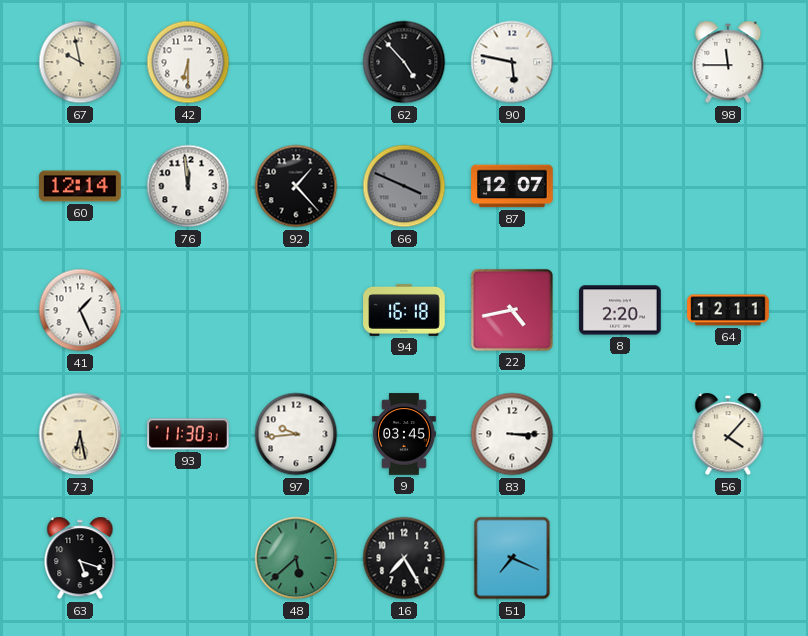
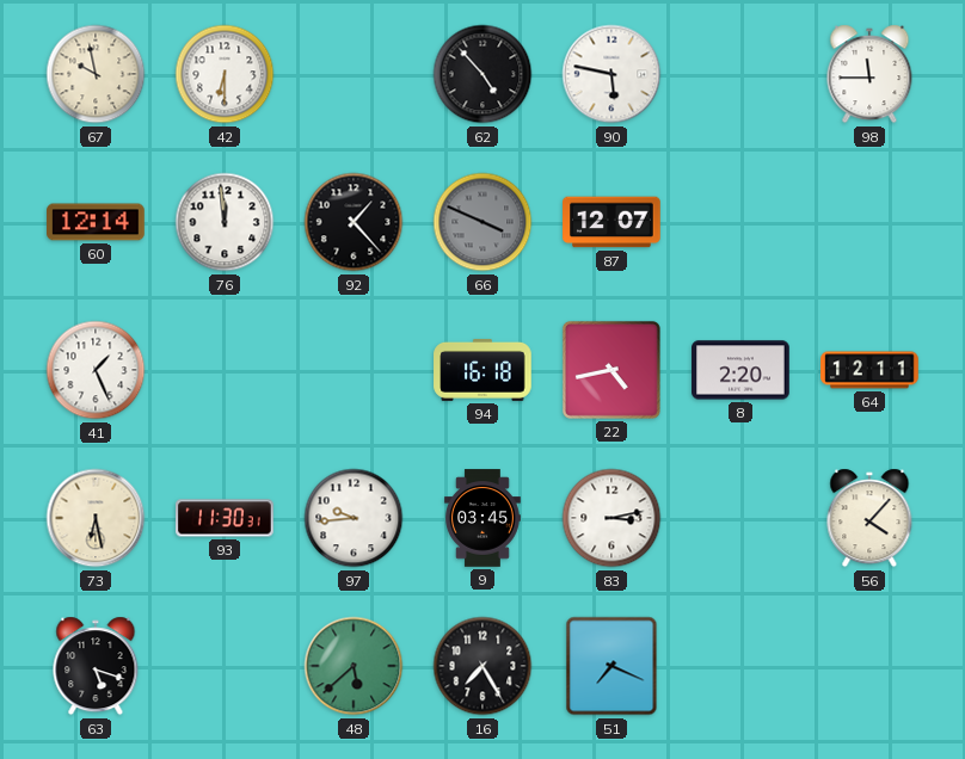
83: 3:15 -> 3:13
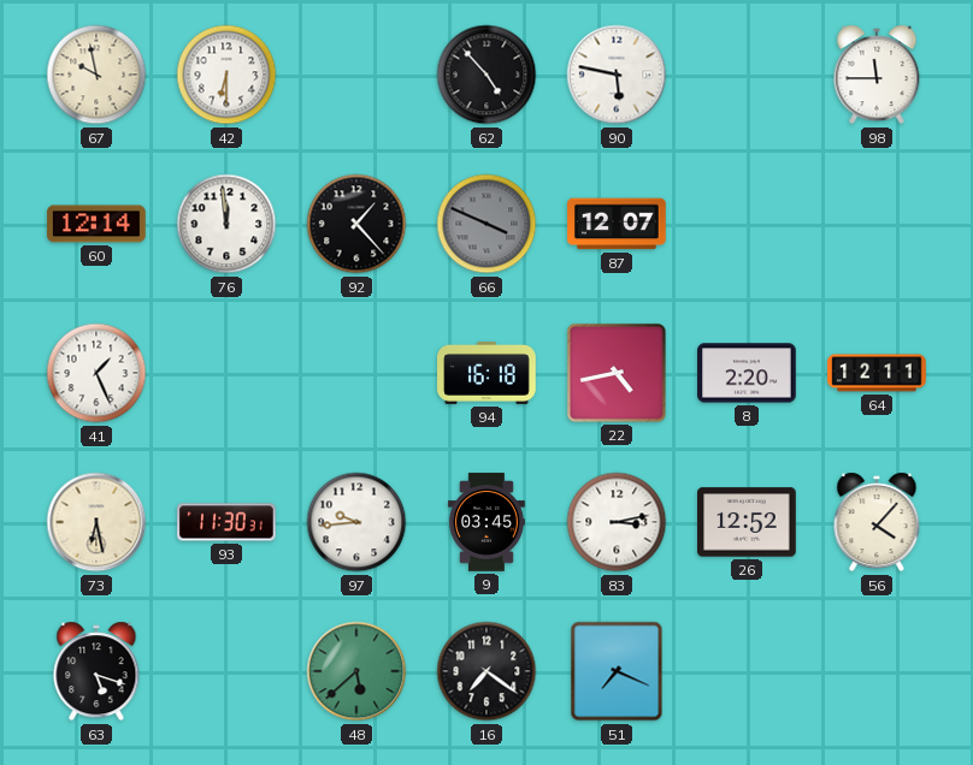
26: none -> 12:52
16: 7:25 -> 7:21
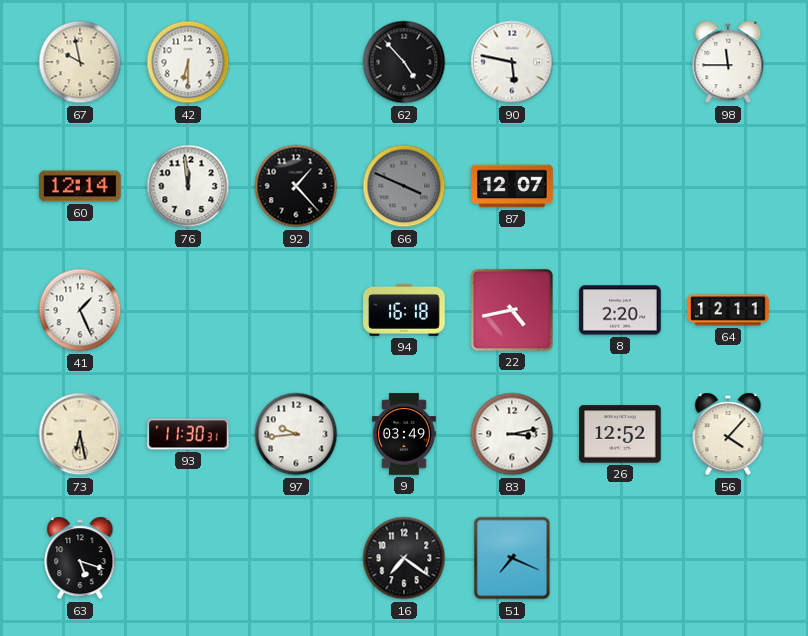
9: 03:45 -> 03:49
48: 5:38 -> none
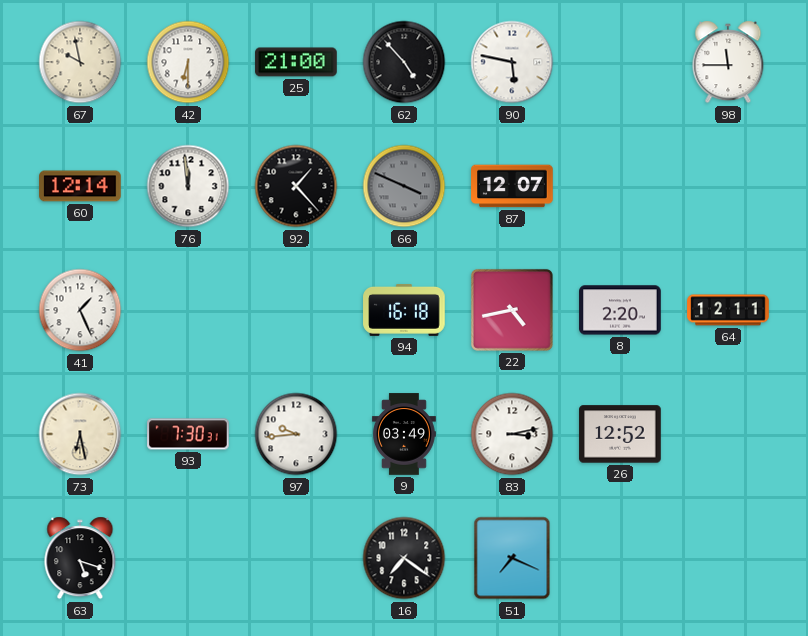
25: none -> 21:00
93: 11:30 -> 7:30
56: 4:07 -> none
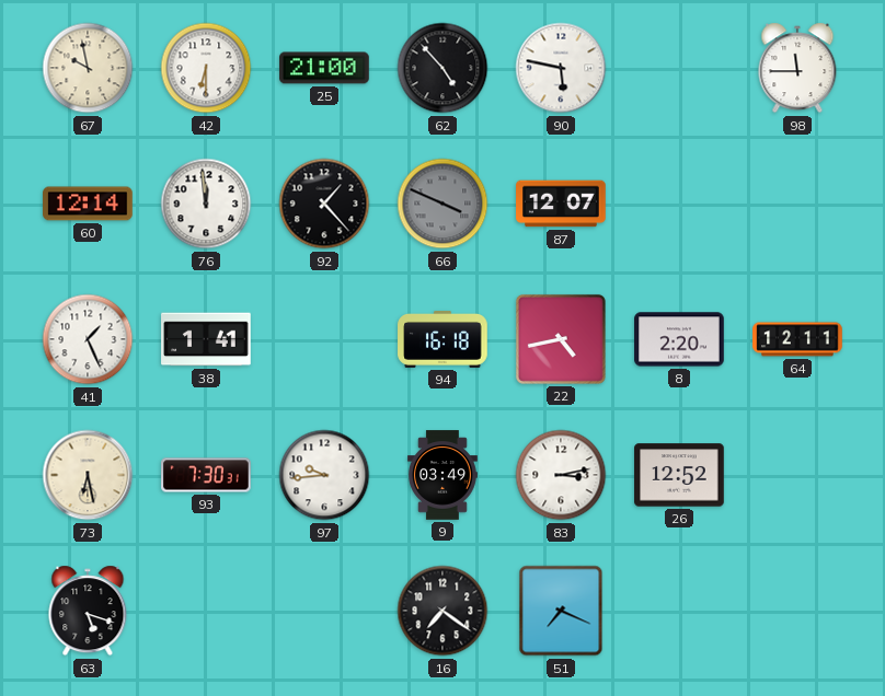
38: none -> 1:41
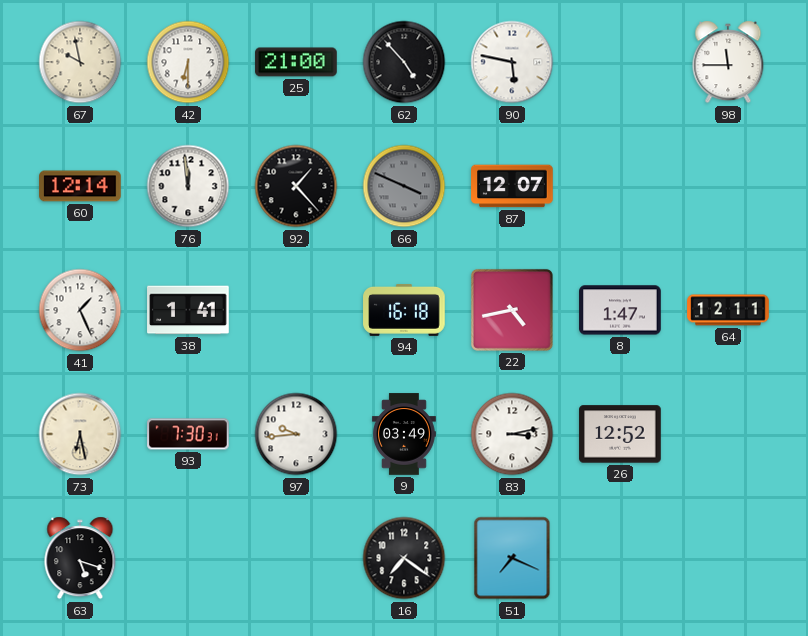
8: 2:20 -> 1:47
